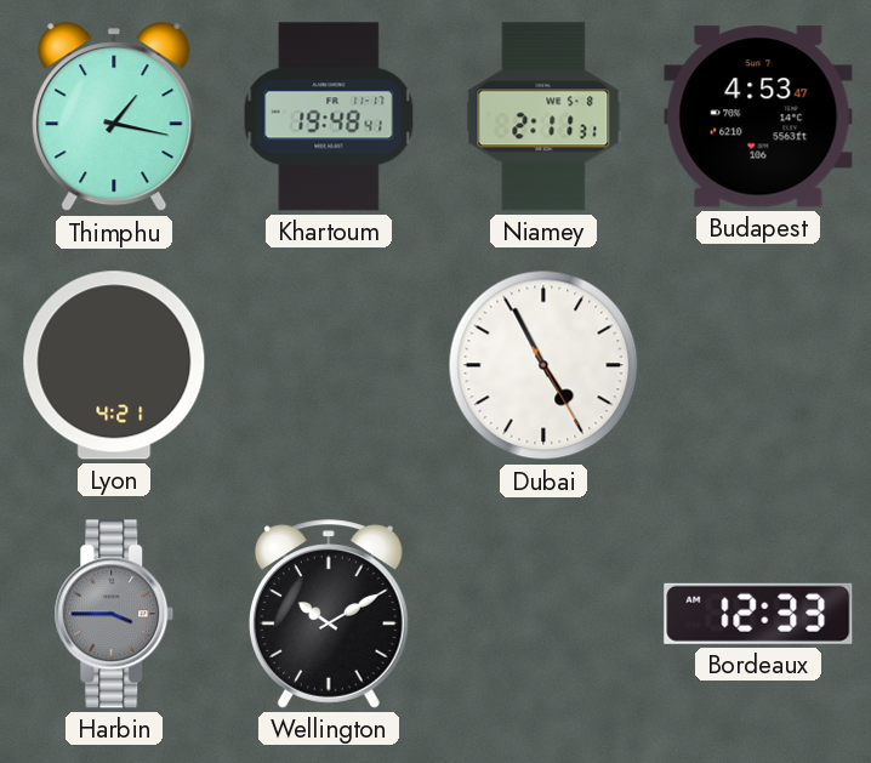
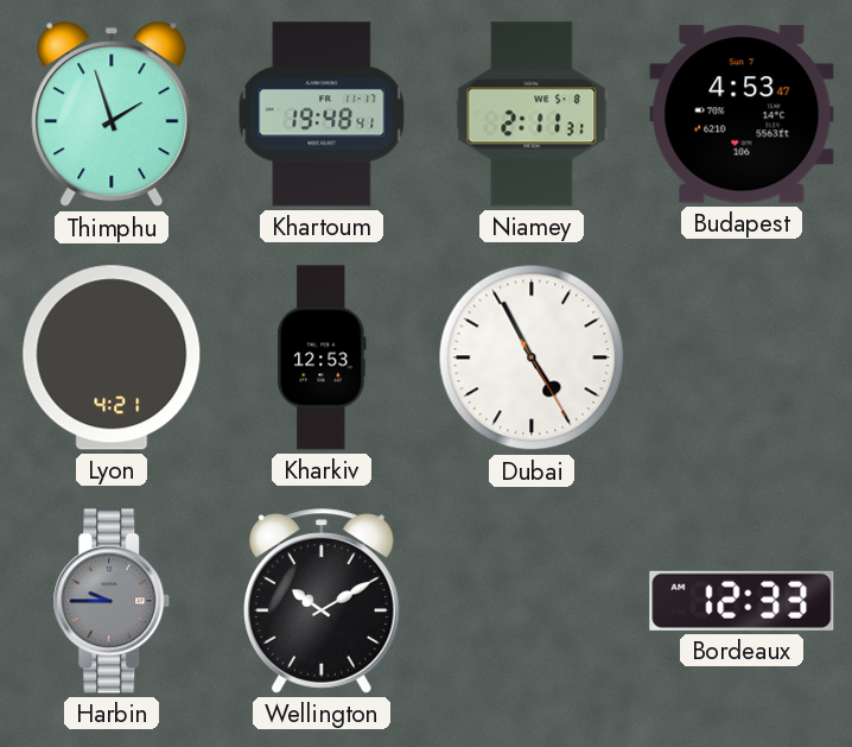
Thimphu: 1:17 -> 1:57
Kharkiv: none -> 12:53
Harbin: 3:45 -> 9:45
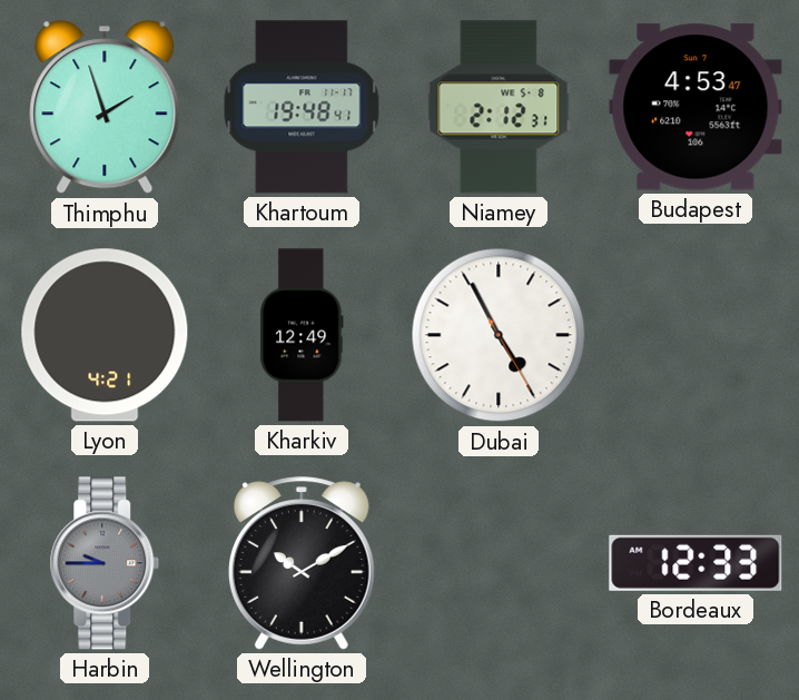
Niamey: 2:11 -> 2:12
Kharkiv: 12:53 -> 12:49
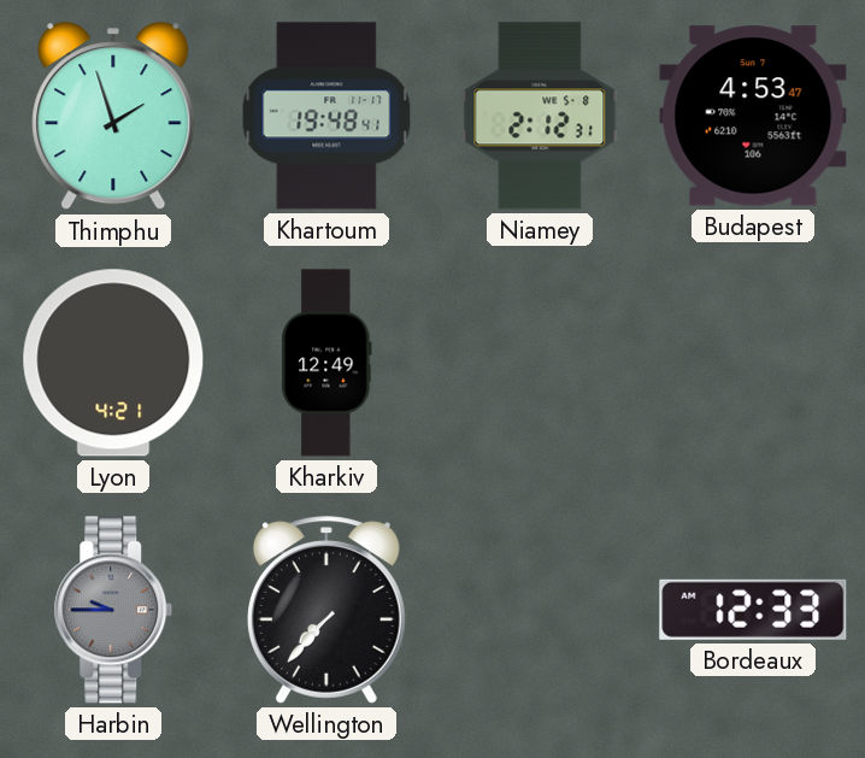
Dubai: 4:55 -> none
Wellington: 10:10 -> 7:37
